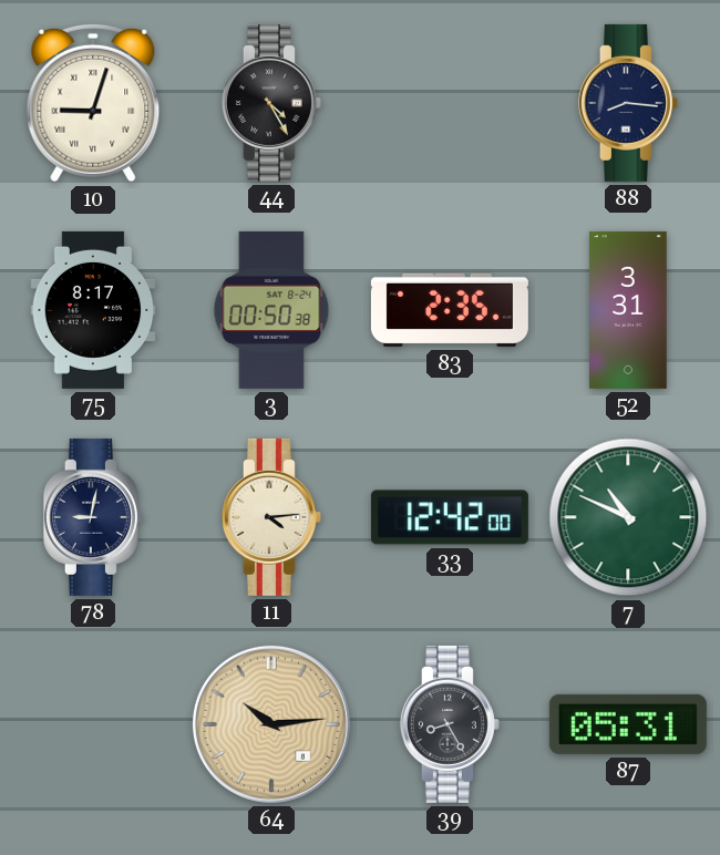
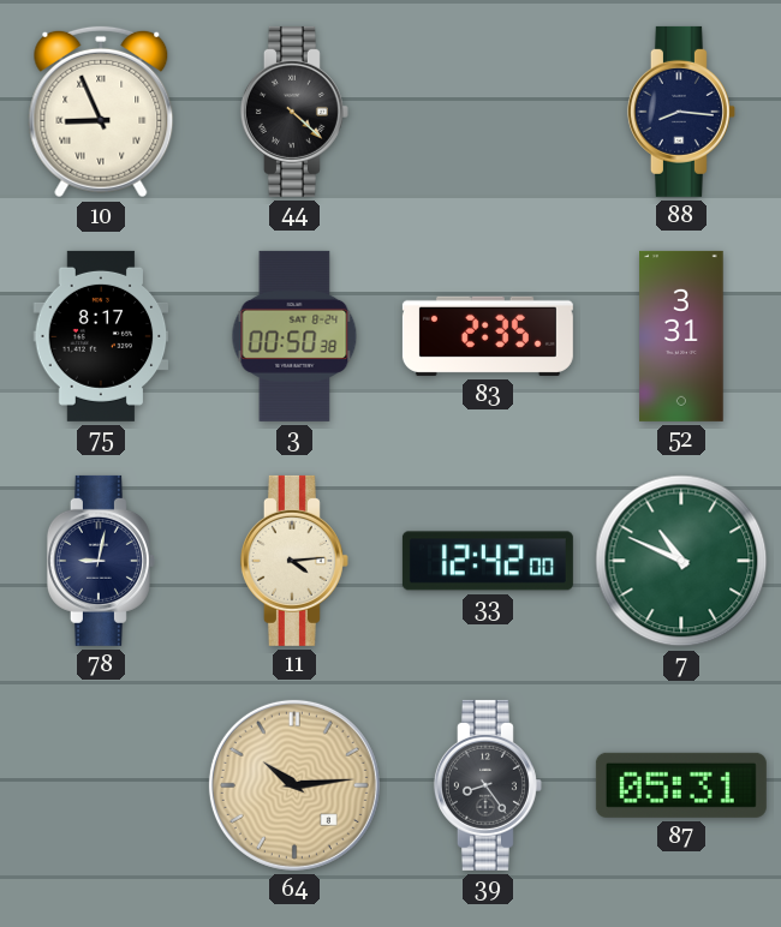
10: 9:03 -> 8:56
44: 4:25 -> 4:22
39: 8:25 -> 8:24
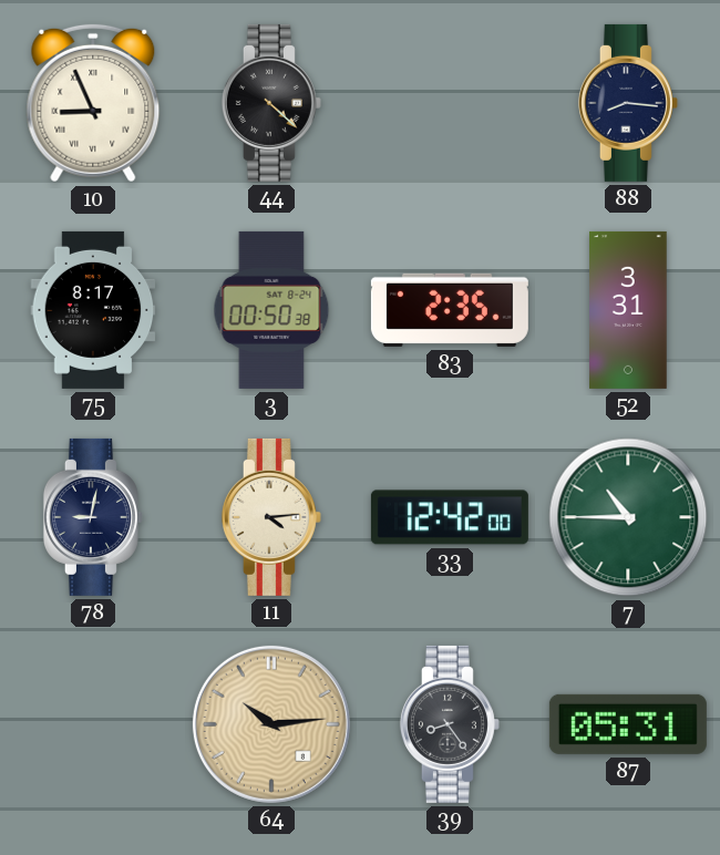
7: 10:49 -> 10:45
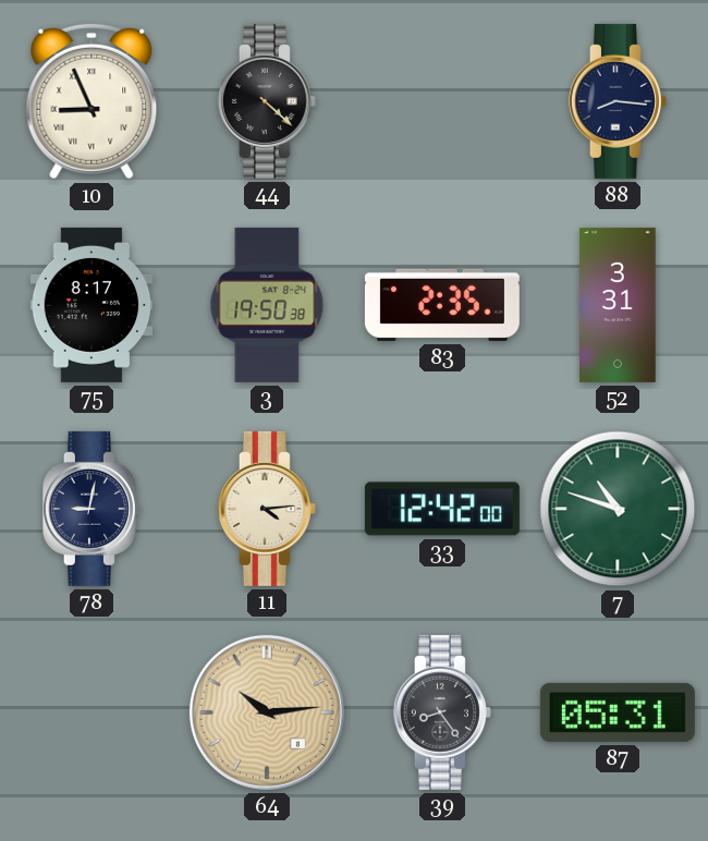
3: 00:50 -> 19:50
7: 10:45 -> 10:48
